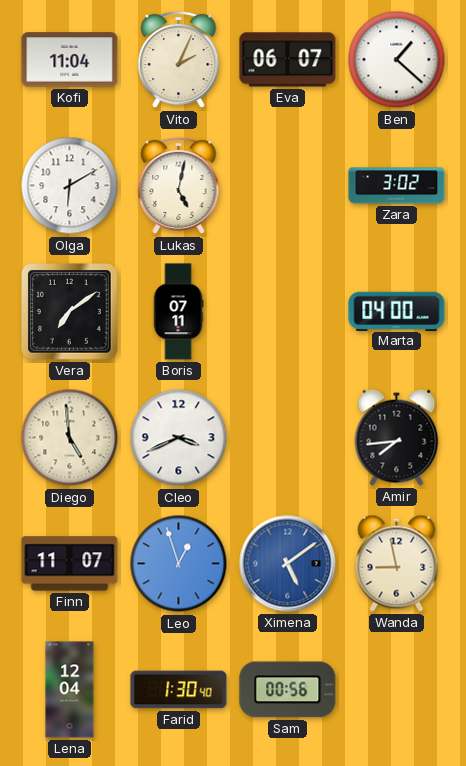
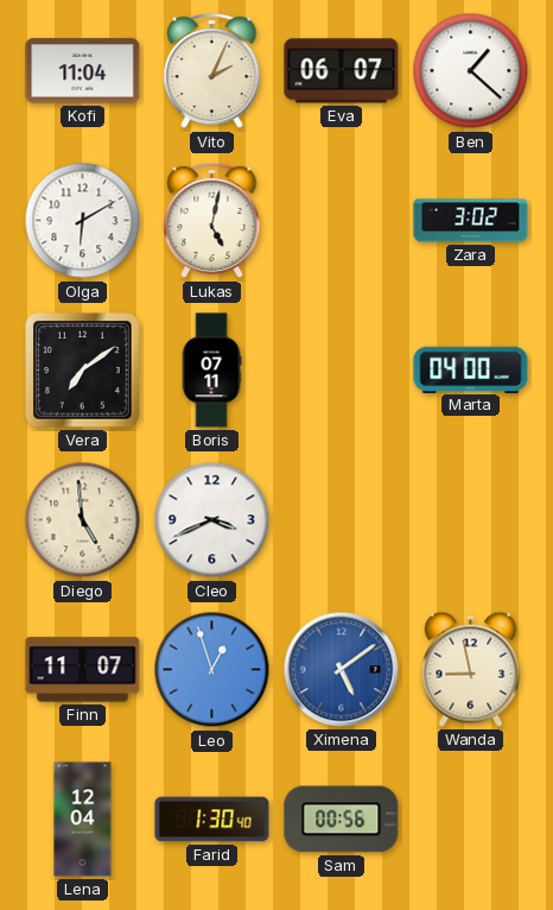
Amir: 7:44 -> none
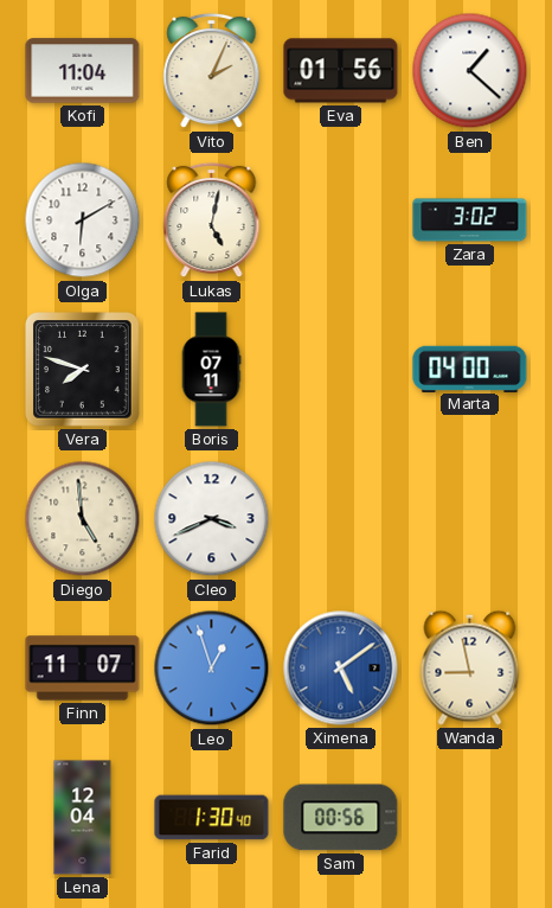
Eva: 06:07 -> 01:56
Vera: 7:09 -> 7:48
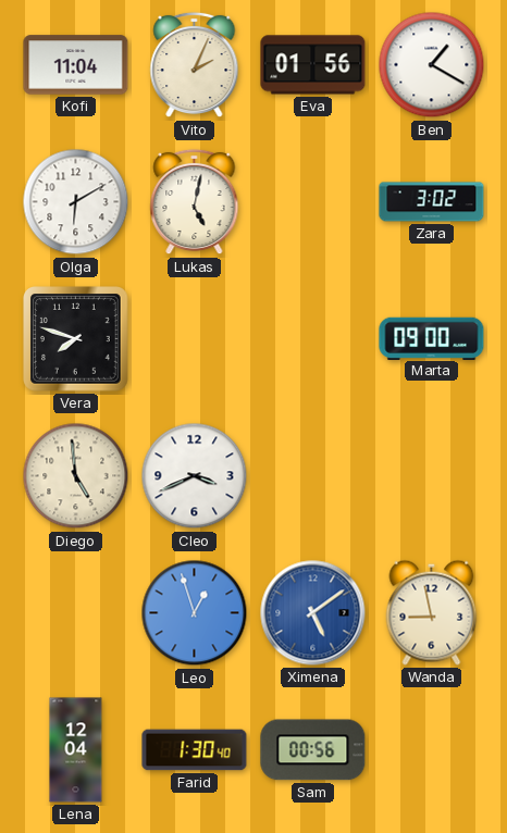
Ben: 1:22 -> 1:20
Boris: 07:11 -> none
Marta: 04:00 -> 09:00
Finn: 11:07 -> none
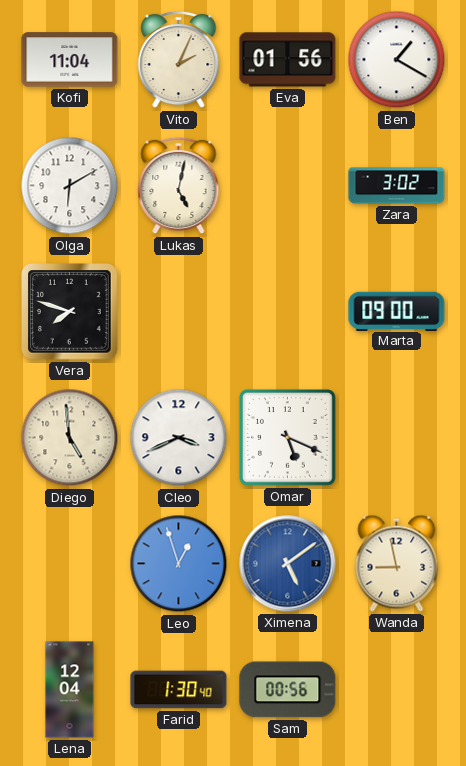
Omar: none -> 5:19
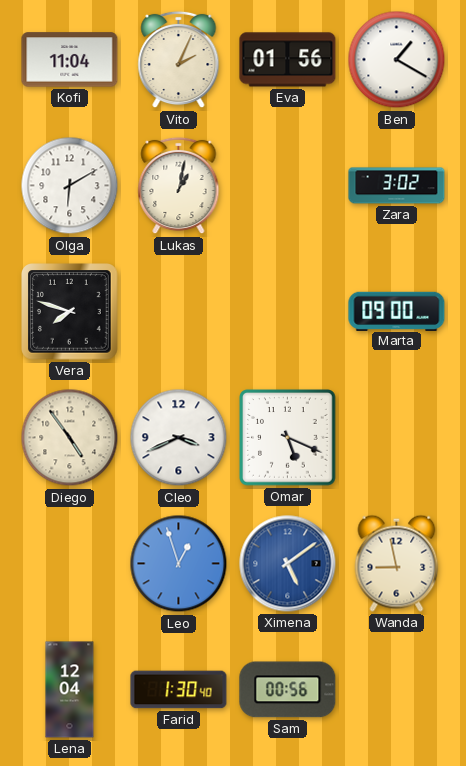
Lukas: 5:02 -> 1:02
Diego: 4:59 -> 4:54
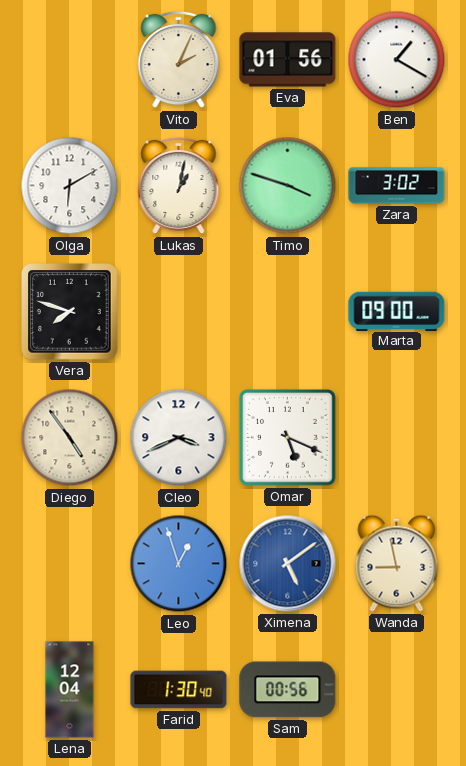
Kofi: 11:04 -> none
Timo: none -> 3:48
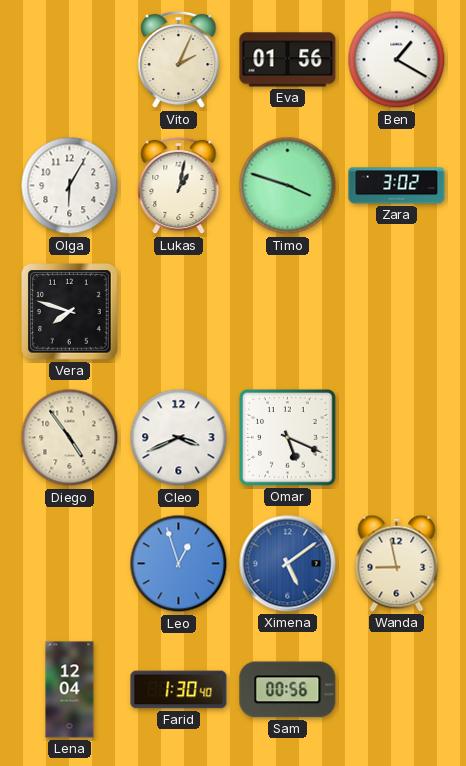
Olga: 6:10 -> 6:05
Marta: 09:00 -> none
